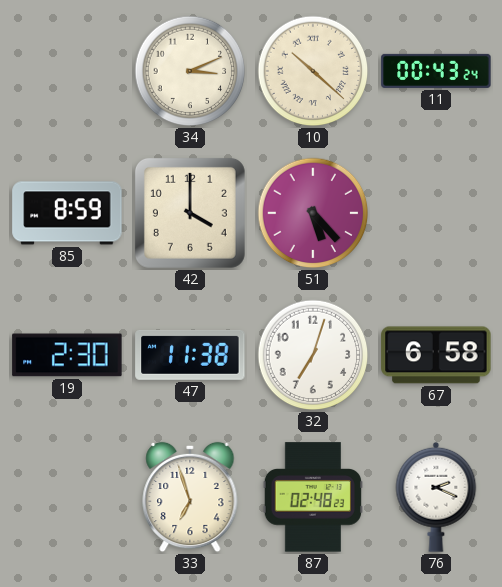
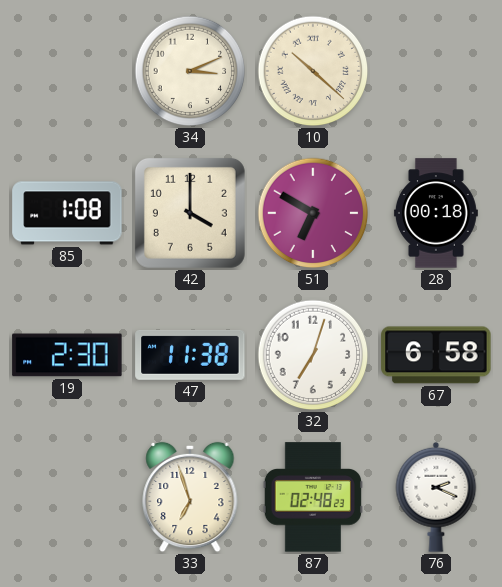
11: 00:43 -> none
85: 8:59 -> 1:08
51: 5:23 -> 6:50
28: none -> 00:18
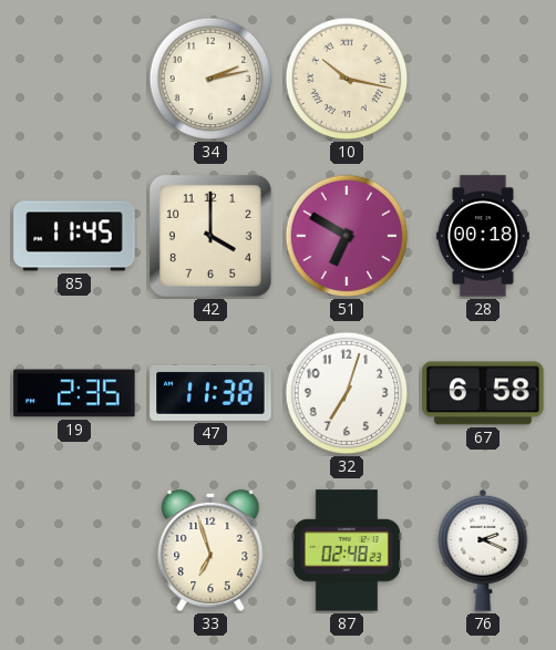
34: 3:11 -> 2:13
10: 10:22 -> 10:17
85: 1:08 -> 11:45
19: 2:30 -> 2:35
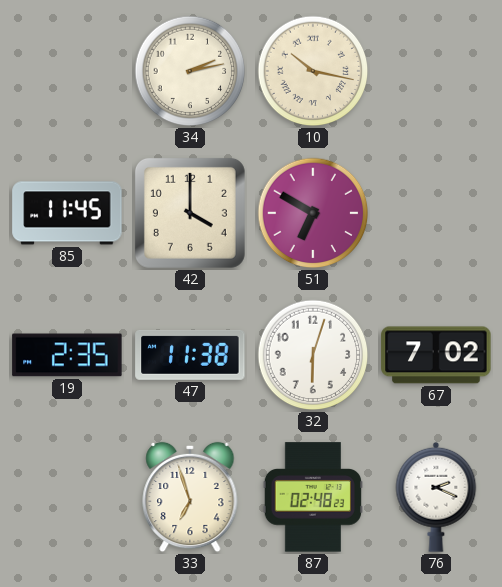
28: 00:18 -> none
32: 7:03 -> 6:03
67: 6:58 -> 7:02
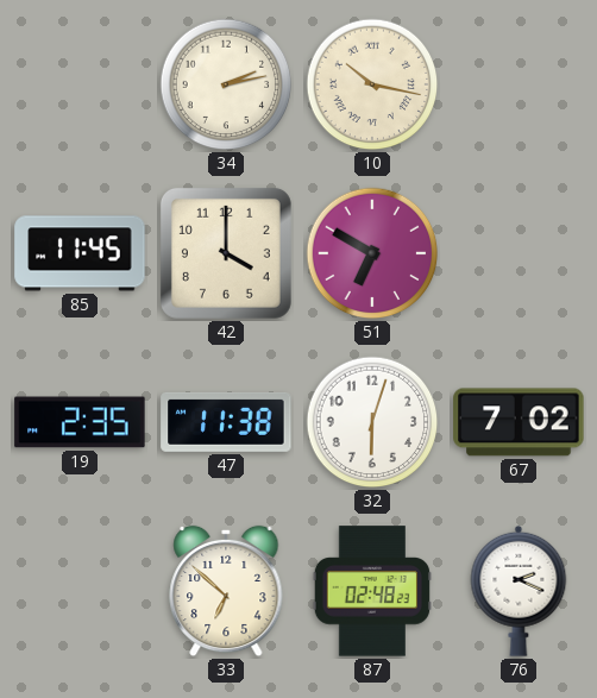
33: 6:57 -> 6:52
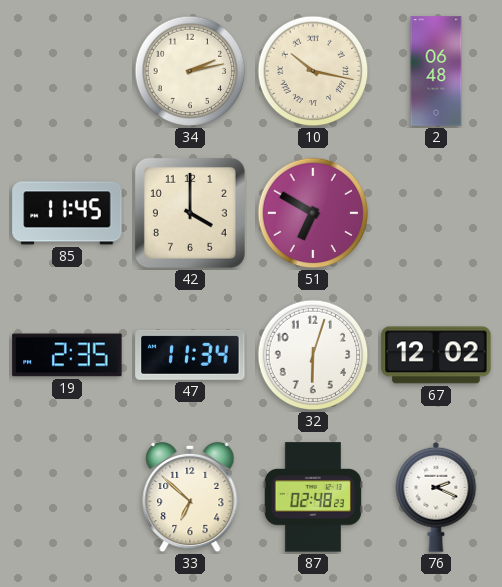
2: none -> 06:48
47: 11:38 -> 11:34
67: 7:02 -> 12:02
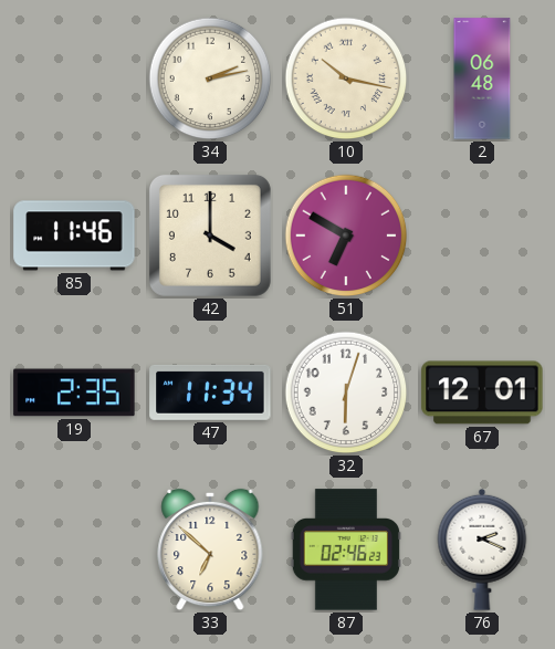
85: 11:45 -> 11:46
67: 12:02 -> 12:01
87: 02:48 -> 02:46
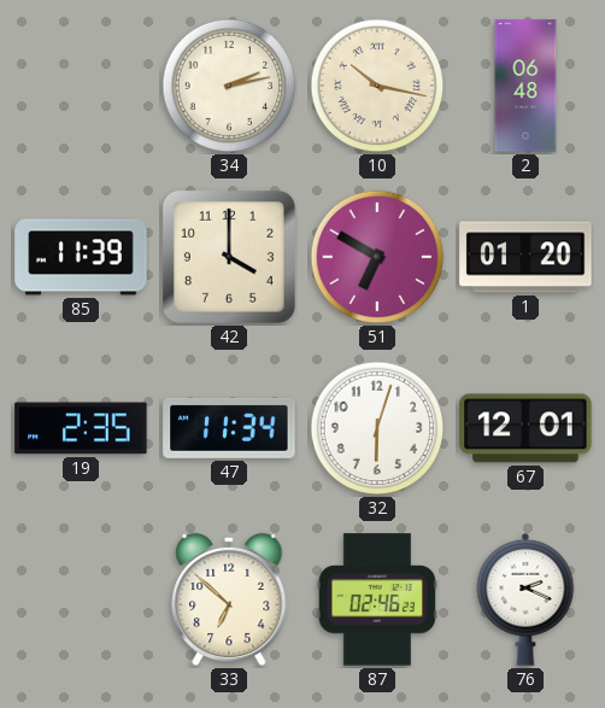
85: 11:46 -> 11:39
1: none -> 01:20
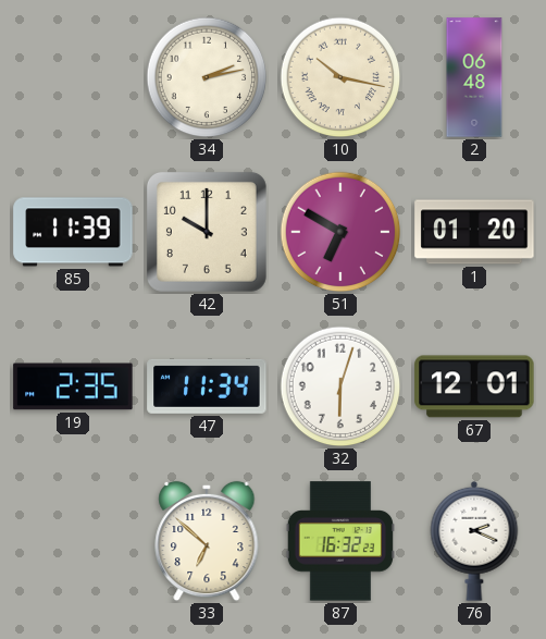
42: 4:00 -> 10:00
87: 02:46 -> 16:32
